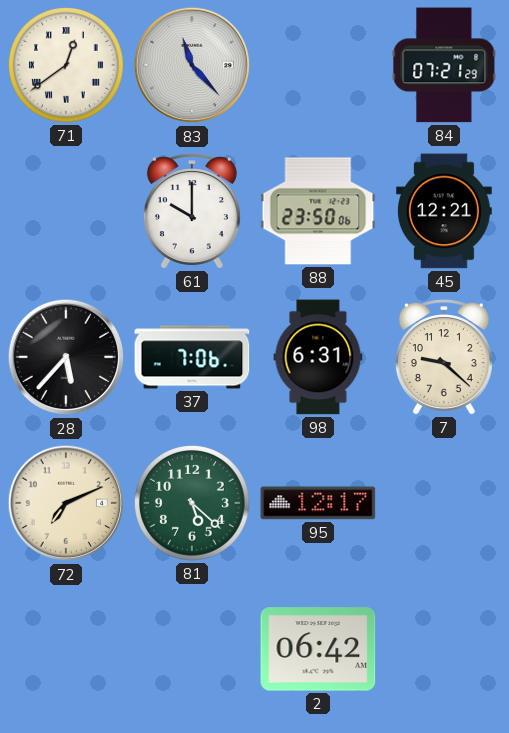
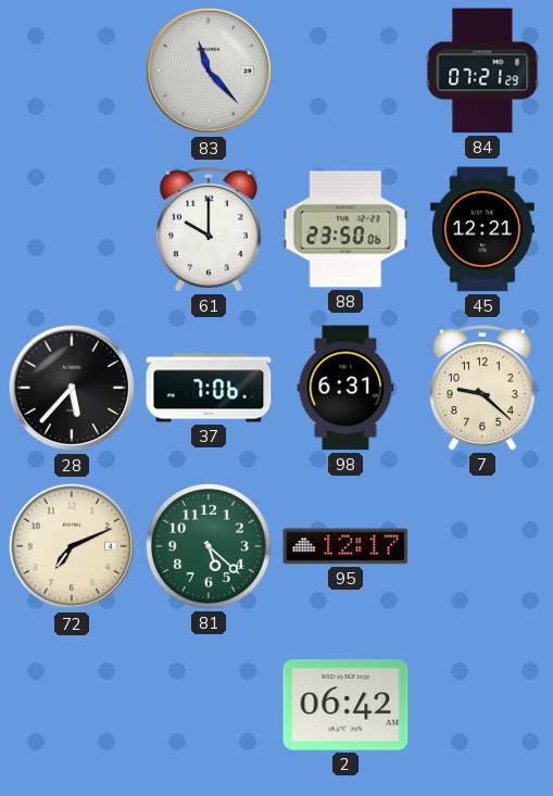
71: 12:39 -> none
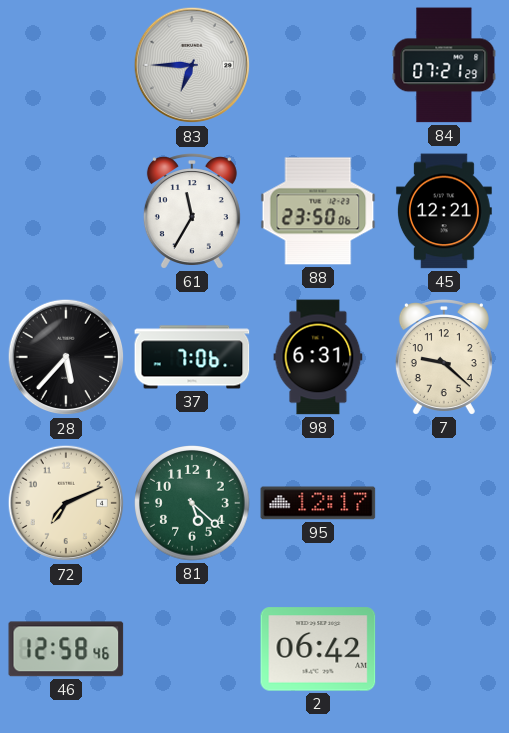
83: 11:23 -> 6:45
61: 10:00 -> 11:35
46: none -> 12:58
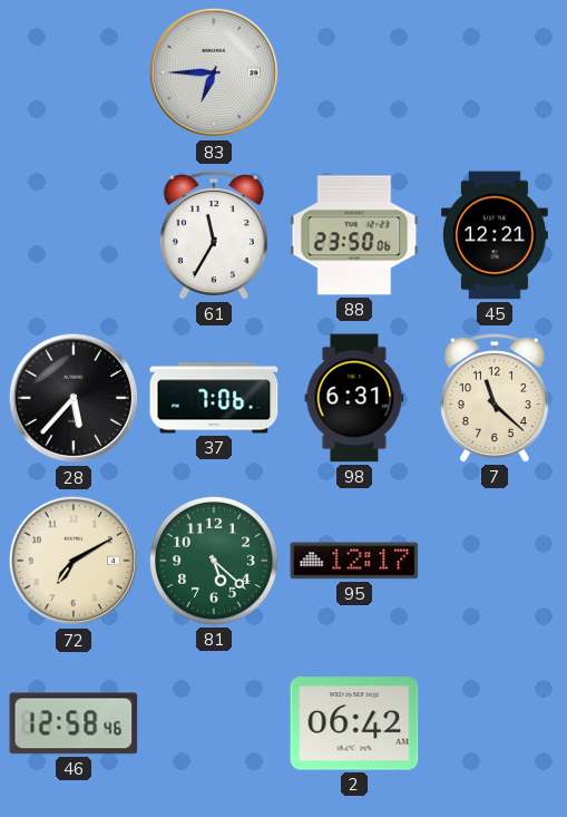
84: 07:21 -> none
7: 9:22 -> 11:22
72: 7:11 -> 7:10
